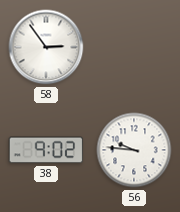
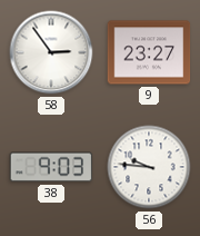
9: none -> 23:27
38: 9:02 -> 9:03
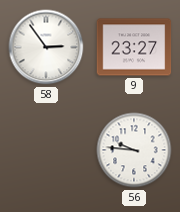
38: 9:03 -> none
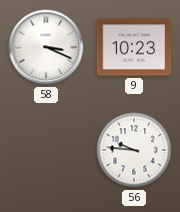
58: 2:54 -> 3:19
9: 23:27 -> 10:23
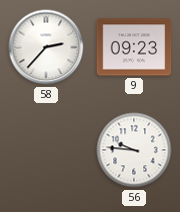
58: 3:19 -> 2:37
9: 10:23 -> 09:23
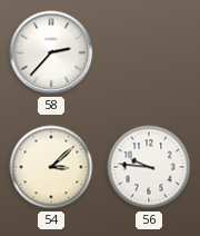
9: 09:23 -> none
54: none -> 3:08
